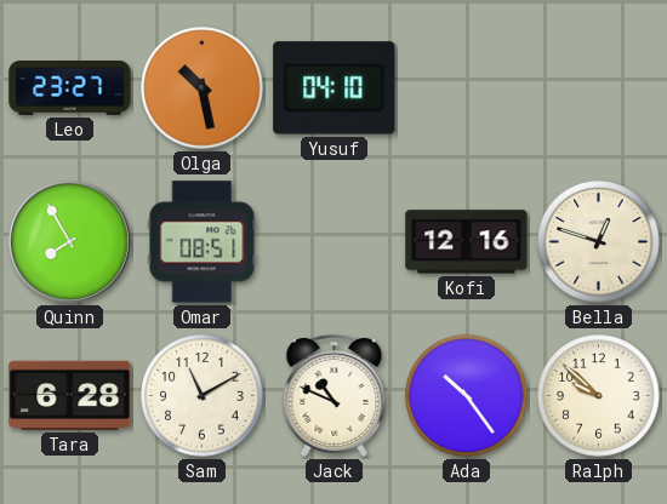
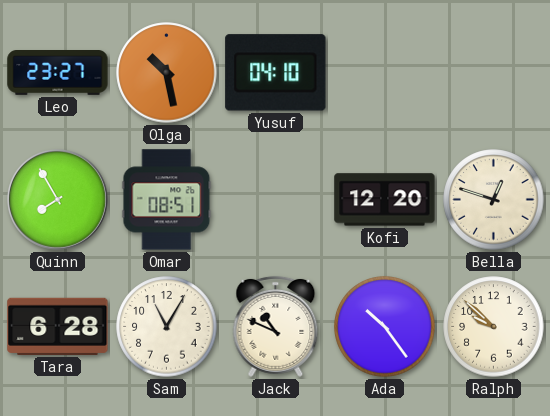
Kofi: 12:16 -> 12:20
Sam: 11:10 -> 11:05
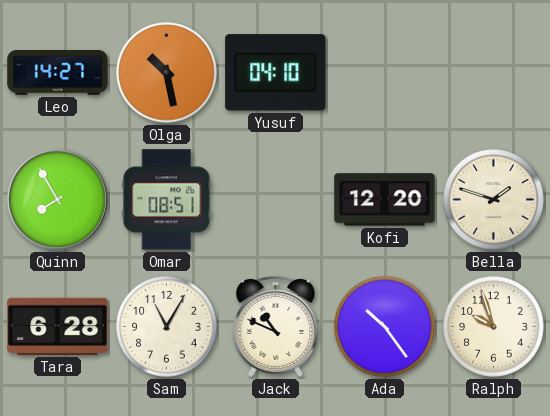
Leo: 23:27 -> 14:27
Bella: 12:48 -> 1:48
Ralph: 9:52 -> 9:57
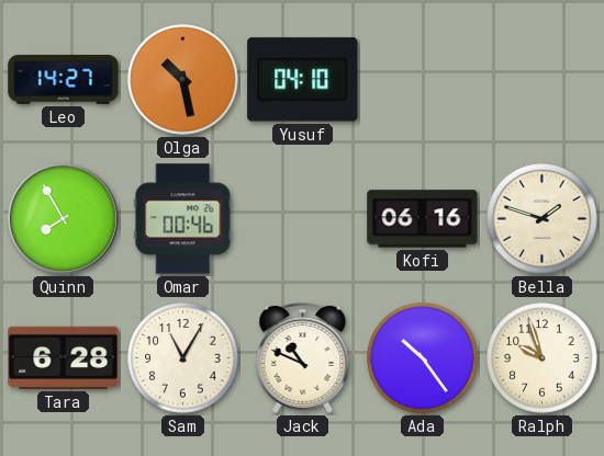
Omar: 08:51 -> 00:46
Kofi: 12:20 -> 06:16
